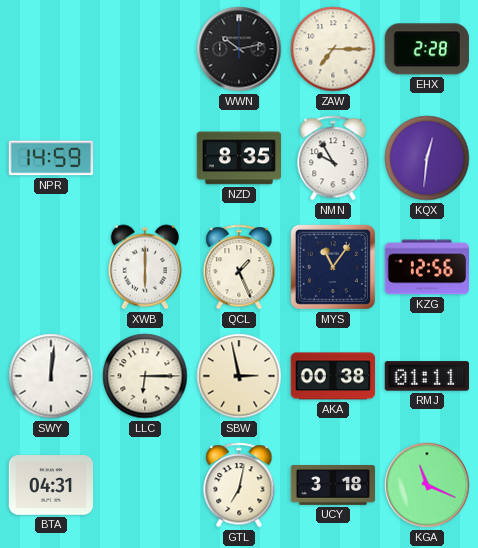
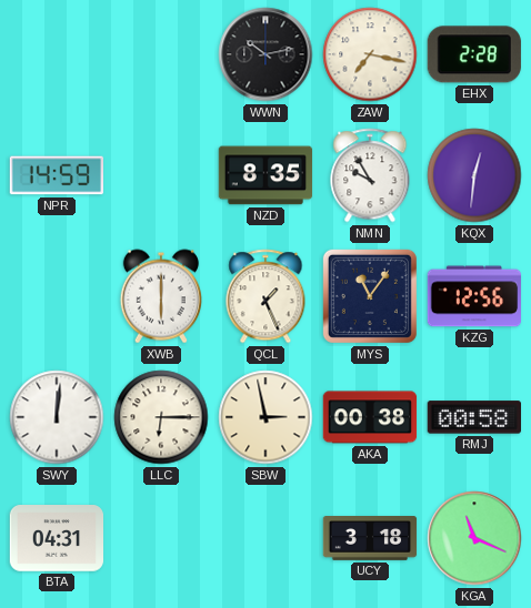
ZAW: 7:15 -> 7:17
RMJ: 01:11 -> 00:58
GTL: 7:02 -> none
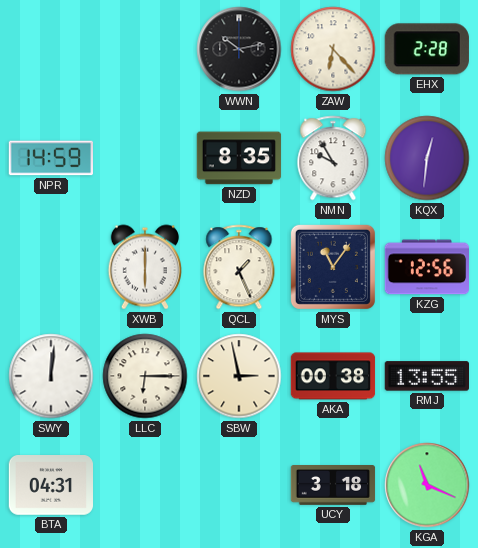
ZAW: 7:17 -> 6:23
RMJ: 00:58 -> 13:55
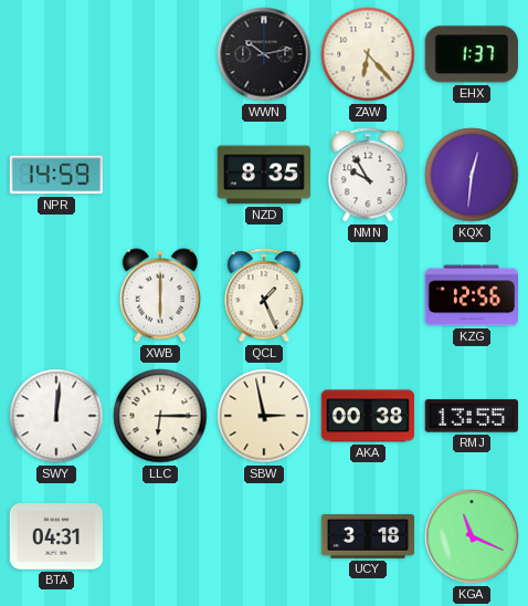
EHX: 2:28 -> 1:37
MYS: 11:06 -> none
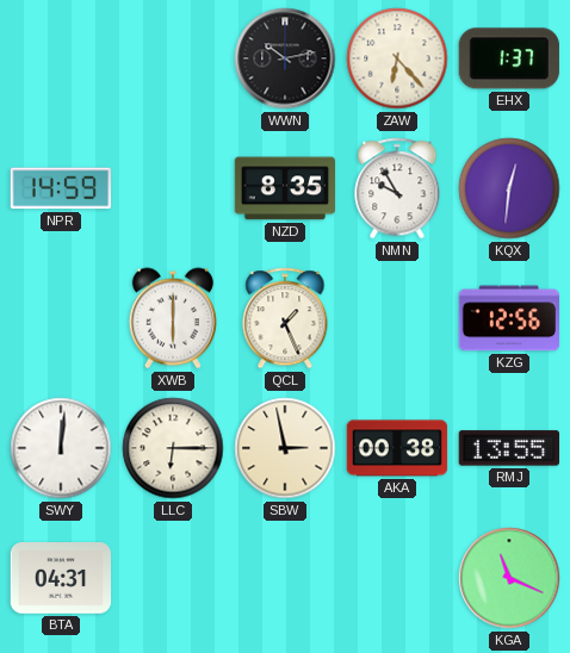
UCY: 3:18 -> none
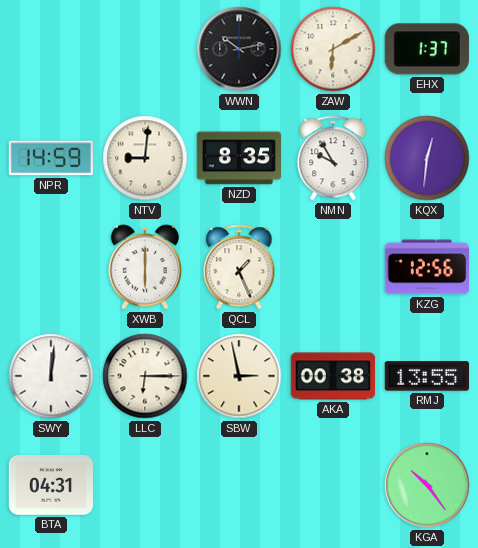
ZAW: 6:23 -> 6:10
NTV: none -> 9:01
KGA: 11:19 -> 10:24
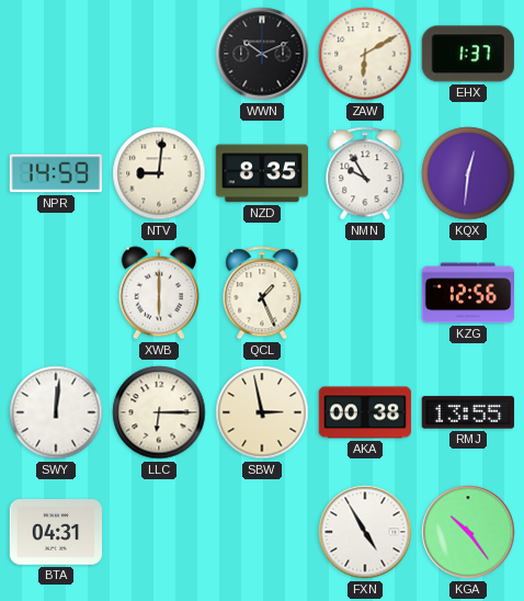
WWN: 10:13 -> 10:11
FXN: none -> 4:55
